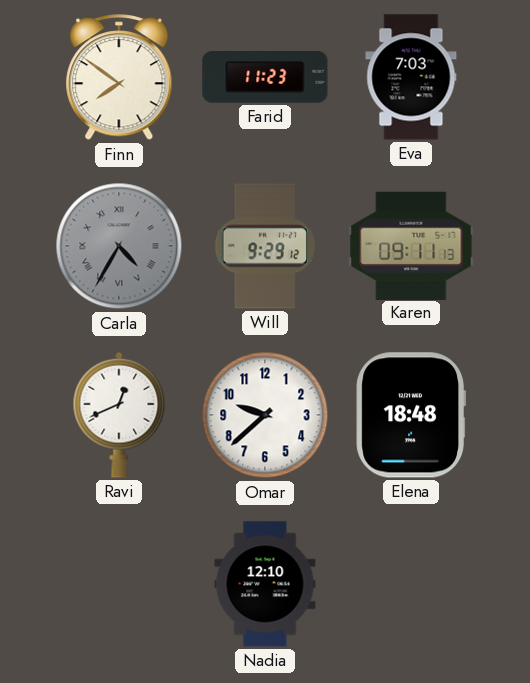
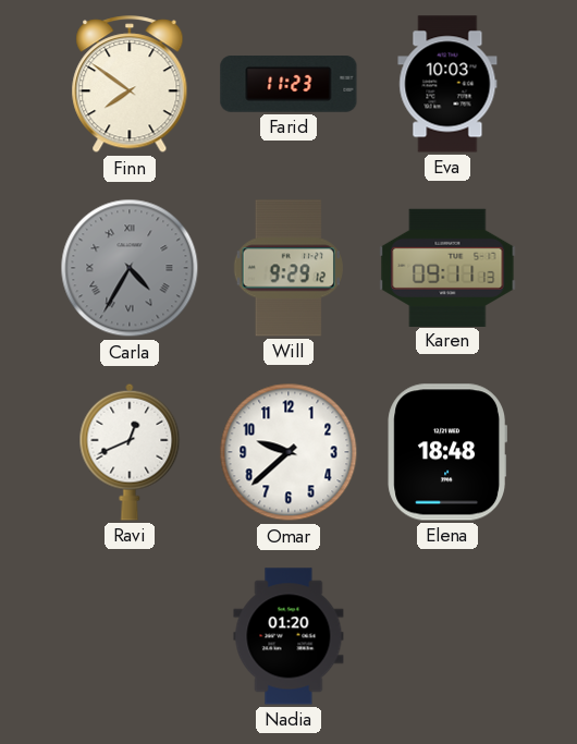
Eva: 7:03 -> 10:03
Nadia: 12:10 -> 01:20
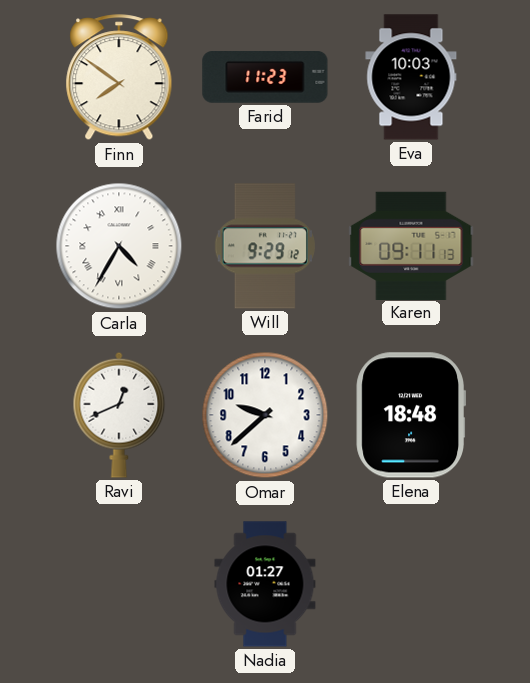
Carla dial: grey -> white
Nadia: 01:20 -> 01:27
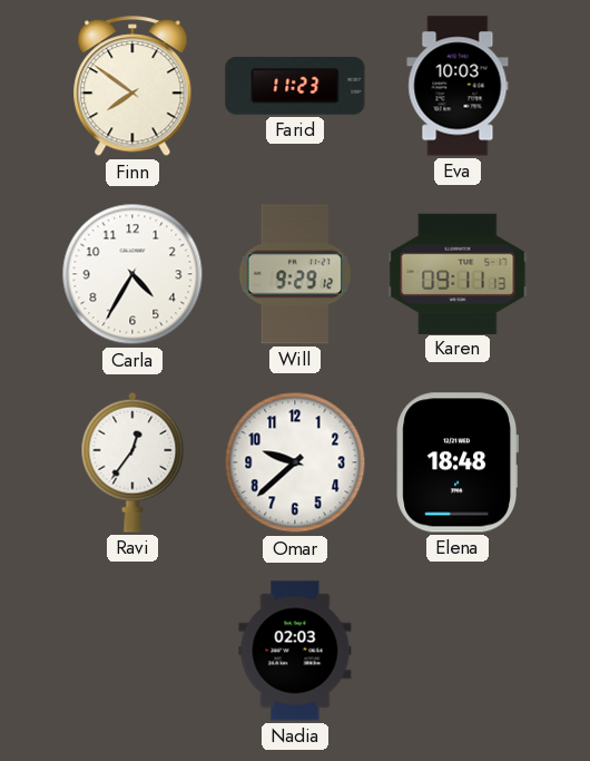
Carla numerals: Roman -> Arabic
Ravi: 12:41 -> 12:36
Nadia: 01:27 -> 02:03
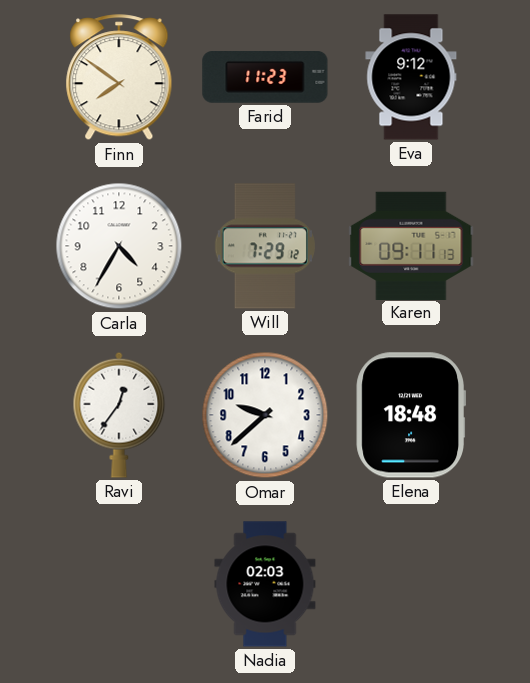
Eva: 10:03 -> 9:12
Will: 9:29 -> 7:29
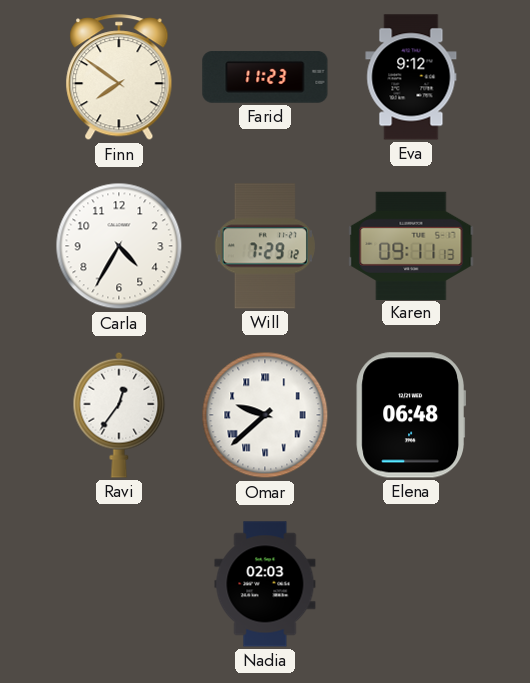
Omar numerals: Arabic -> Roman
Elena: 18:48 -> 06:48
